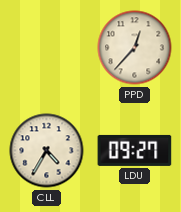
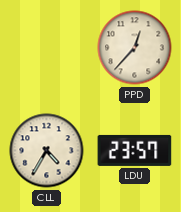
LDU: 09:27 -> 23:57
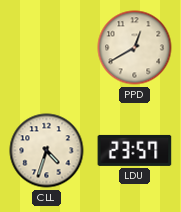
PPD: 12:37 -> 12:40
CLL: 4:35 -> 4:33
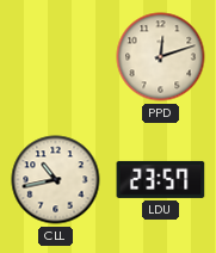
PPD: 12:40 -> 12:12
CLL: 4:33 -> 10:43
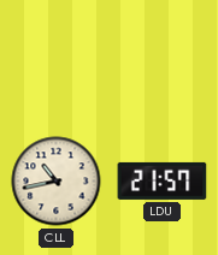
PPD: 12:12 -> none
LDU: 23:57 -> 21:57
